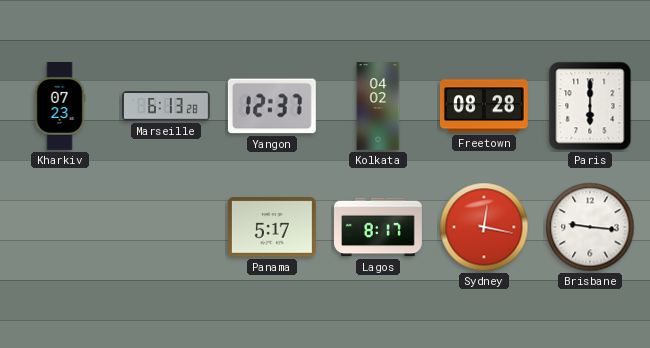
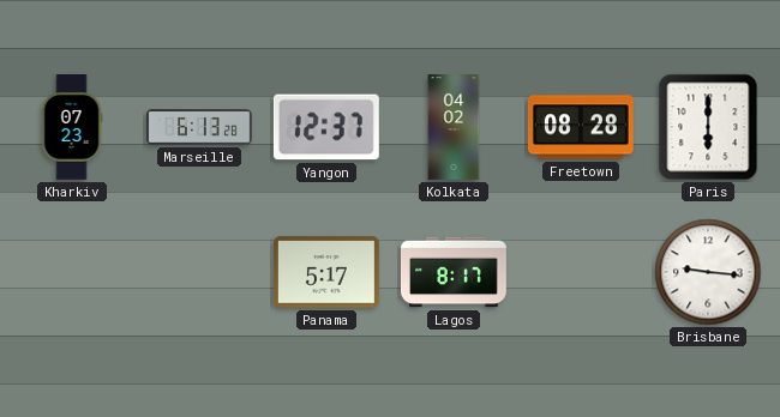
Sydney: 12:17 -> none
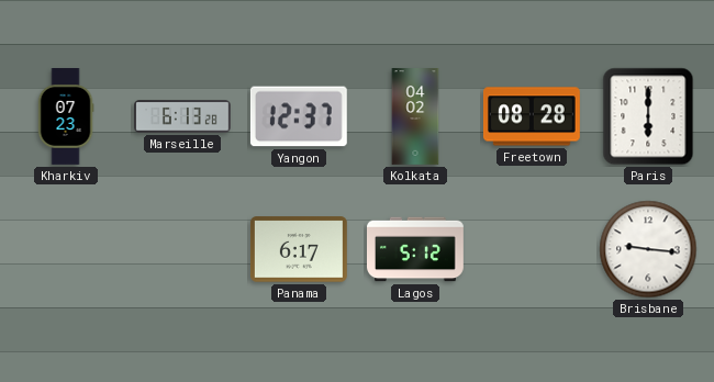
Panama: 5:17 -> 6:17
Lagos: 8:17 -> 5:12
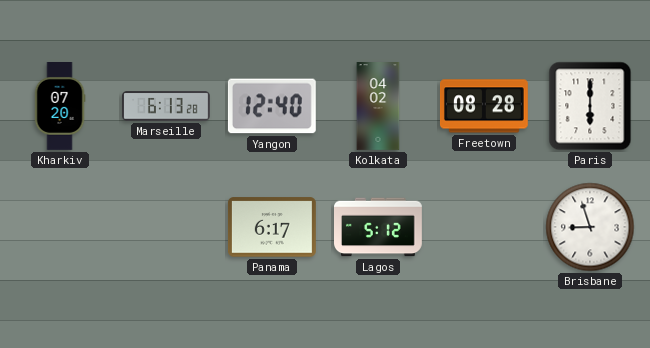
Kharkiv: 07:23 -> 07:20
Yangon: 12:37 -> 12:40
Brisbane: 9:16 -> 8:57
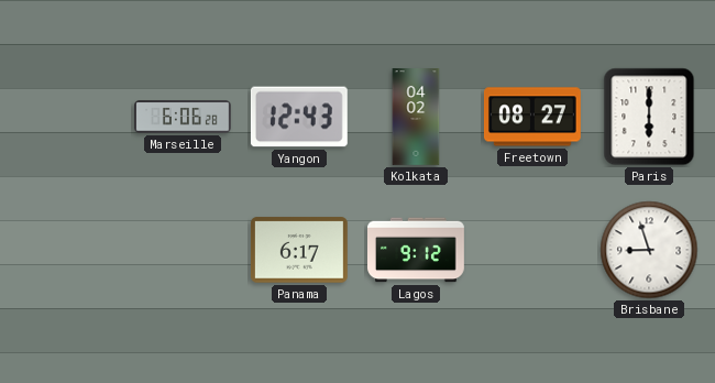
Kharkiv: 07:20 -> none
Marseille: 6:13 -> 6:06
Yangon: 12:40 -> 12:43
Freetown: 08:28 -> 08:27
Lagos: 5:12 -> 9:12
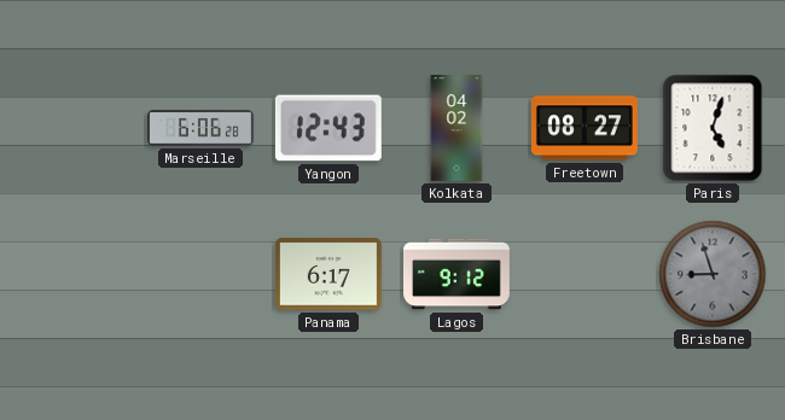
Paris: 6:00 -> 5:03
Brisbane dial: white -> grey
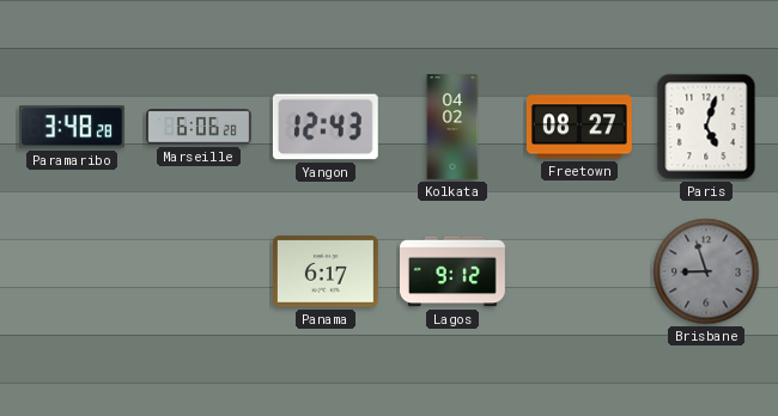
Paramaribo: none -> 3:48
